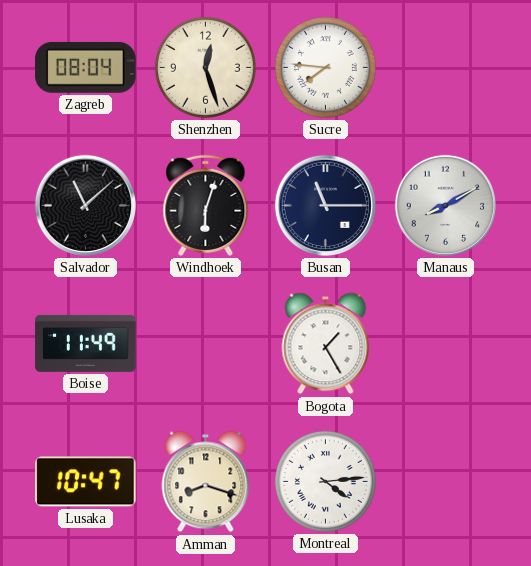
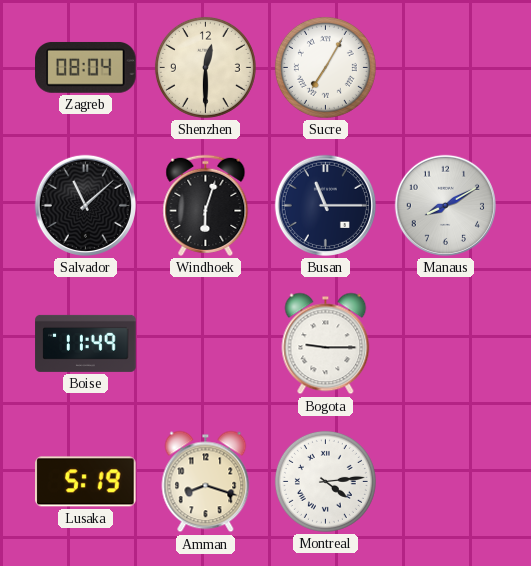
Shenzhen: 12:27 -> 12:30
Sucre: 7:46 -> 7:05
Bogota: 1:25 -> 9:15
Lusaka: 10:47 -> 5:19
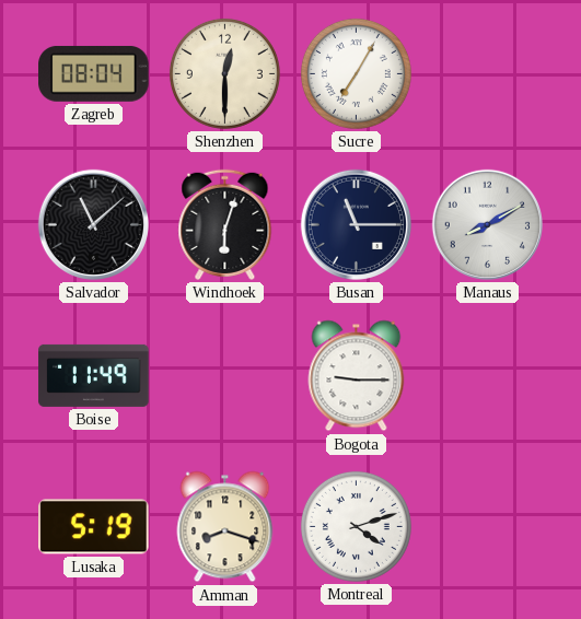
Montreal: 4:14 -> 4:12
